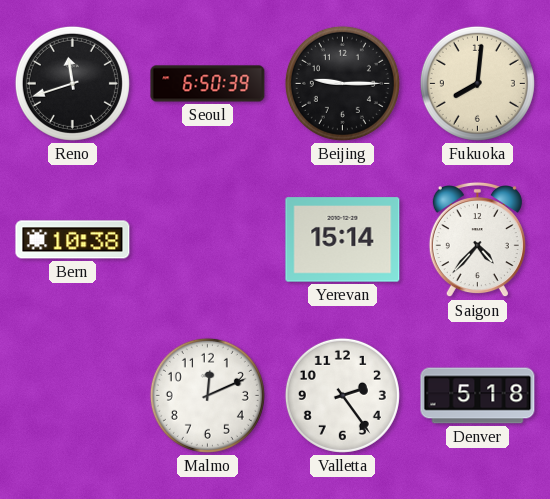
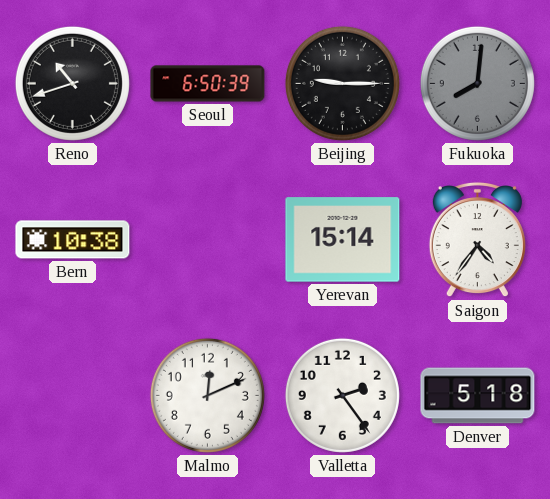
Reno: 11:42 -> 10:42
Fukuoka dial: cream -> grey
Saigon: 4:37 -> 4:36
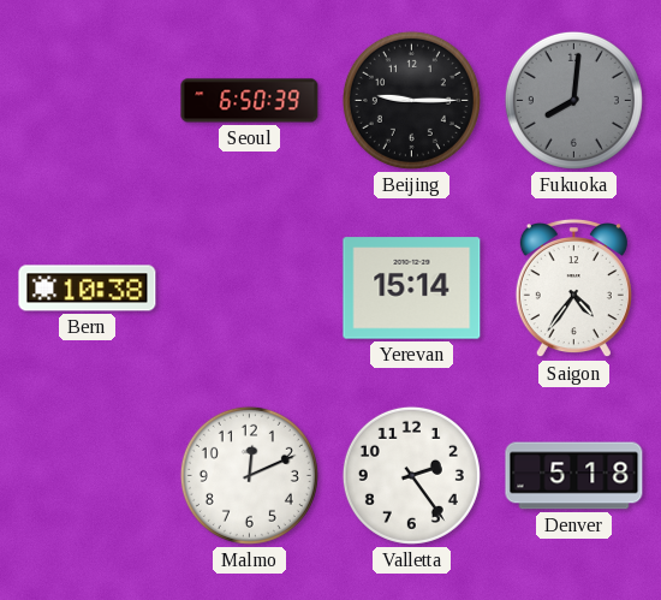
Reno: 10:42 -> none
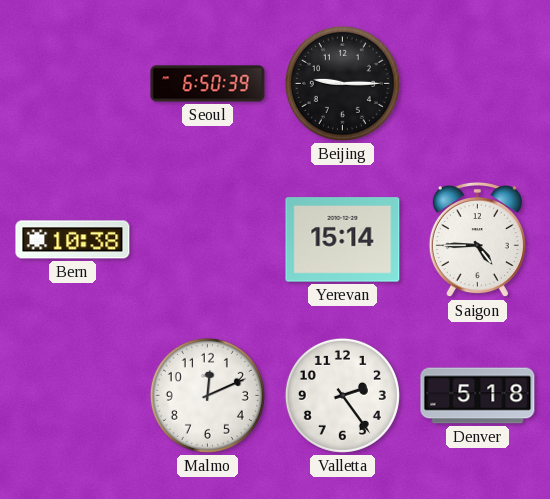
Fukuoka: 8:01 -> none
Saigon: 4:36 -> 4:45
